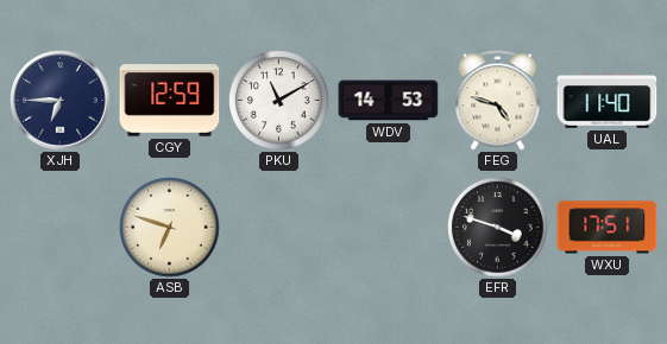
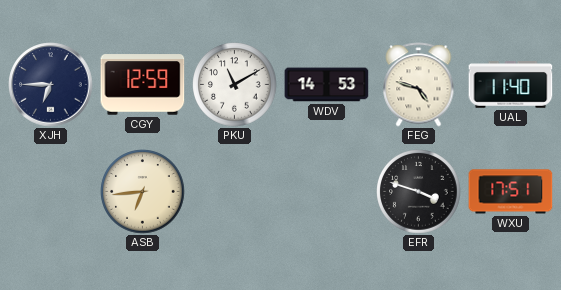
ASB: 6:48 -> 6:44
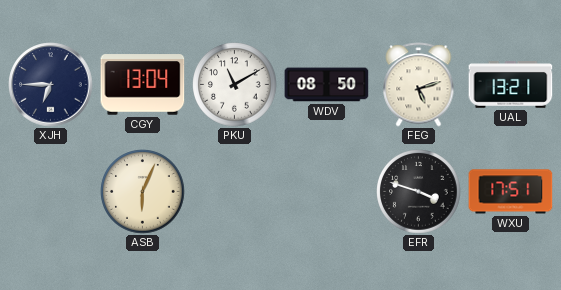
CGY: 12:59 -> 13:04
WDV: 14:53 -> 08:50
FEG: 4:48 -> 5:12
UAL: 11:40 -> 13:21
ASB: 6:44 -> 6:04
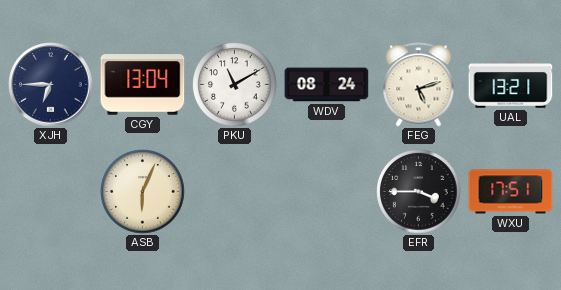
WDV: 08:50 -> 08:24
EFR: 3:48 -> 3:45
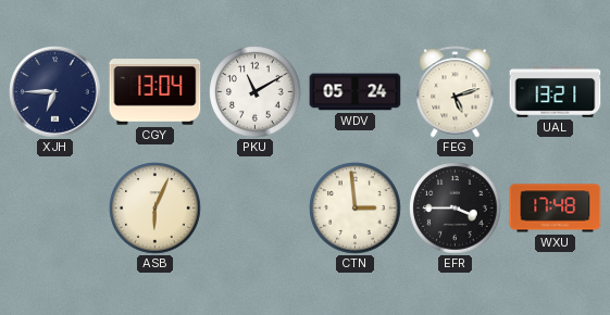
WDV: 08:24 -> 05:24
CTN: none -> 2:59
WXU: 17:51 -> 17:48
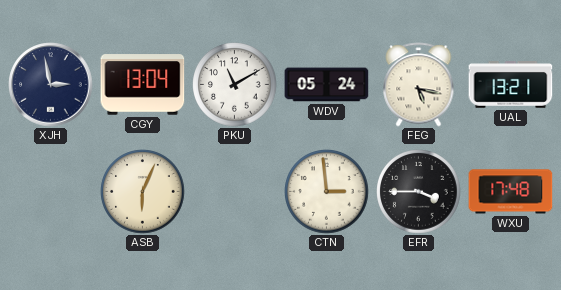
XJH: 6:45 -> 2:58
FEG: 5:12 -> 5:17
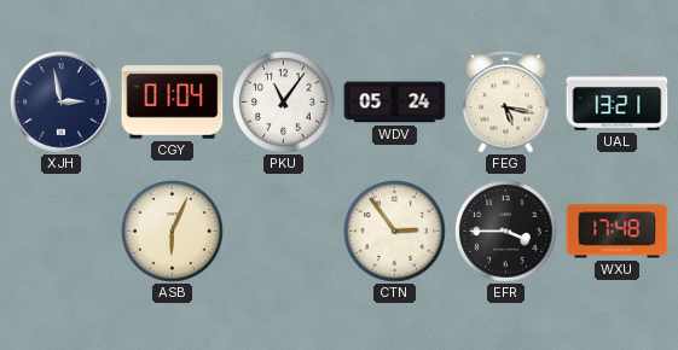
CGY: 13:04 -> 01:04
PKU: 11:10 -> 11:06
CTN: 2:59 -> 2:54
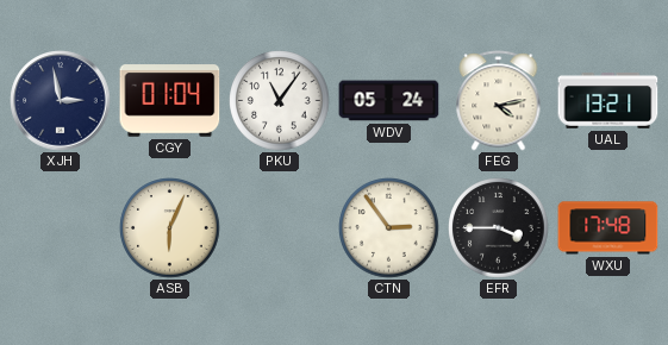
FEG: 5:17 -> 4:13
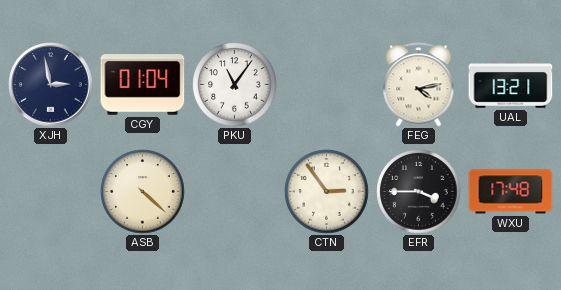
WDV: 05:24 -> none
ASB: 6:04 -> 4:22
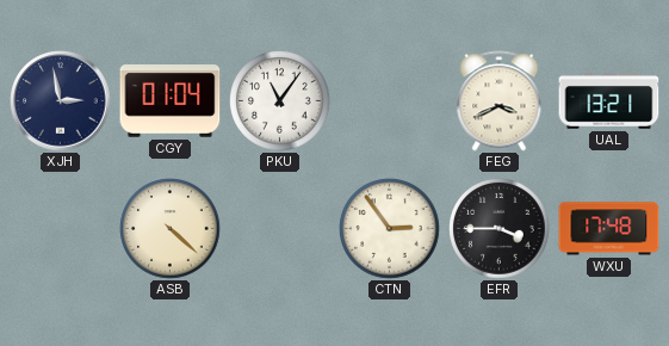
FEG: 4:13 -> 3:41
